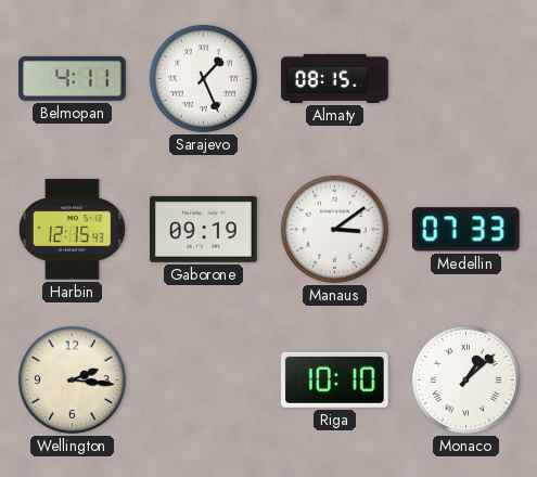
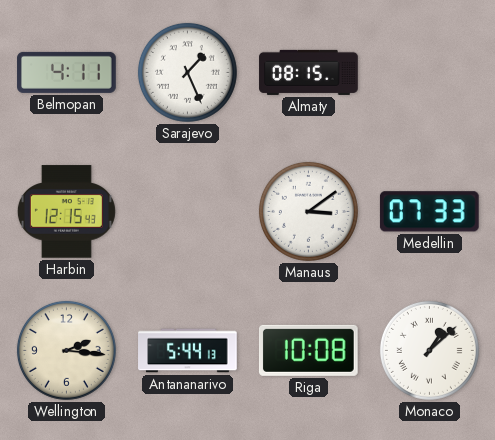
Gaborone: 09:19 -> none
Antananarivo: none -> 5:44
Riga: 10:10 -> 10:08
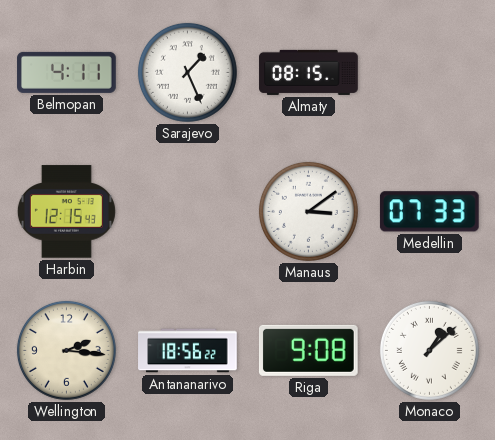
Antananarivo: 5:44 -> 18:56
Riga: 10:08 -> 9:08
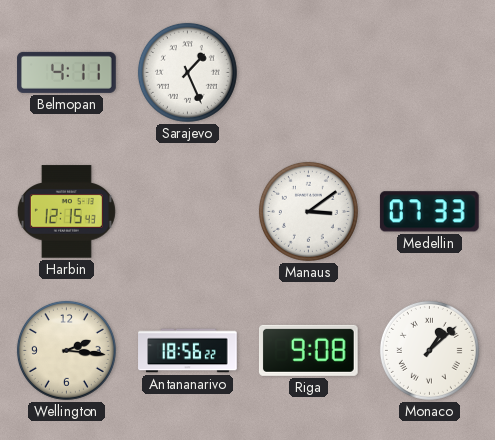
Almaty: 08:15 -> none
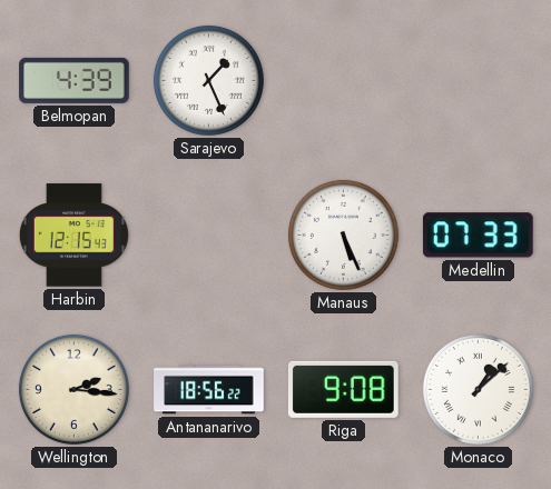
Belmopan: 4:11 -> 4:39
Manaus: 3:09 -> 5:26
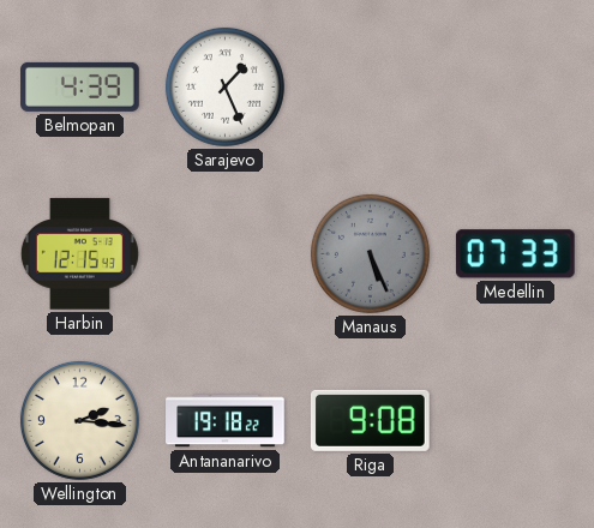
Manaus dial: white -> grey
Antananarivo: 18:56 -> 19:18
Monaco: 1:08 -> none
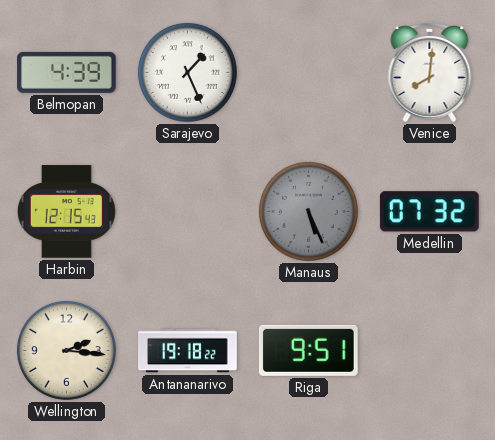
Venice: none -> 8:01
Medellin: 07:33 -> 07:32
Riga: 9:08 -> 9:51
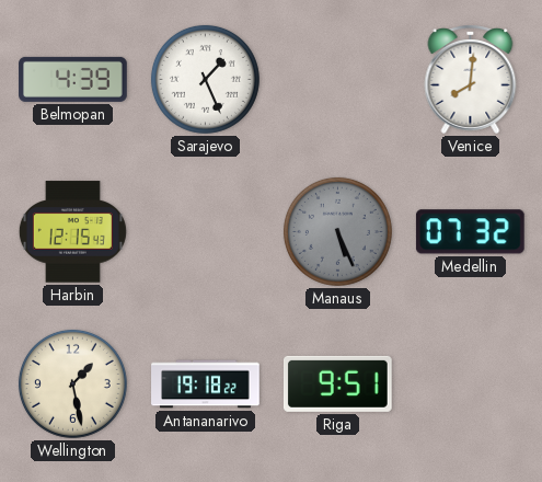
Wellington: 2:16 -> 1:28
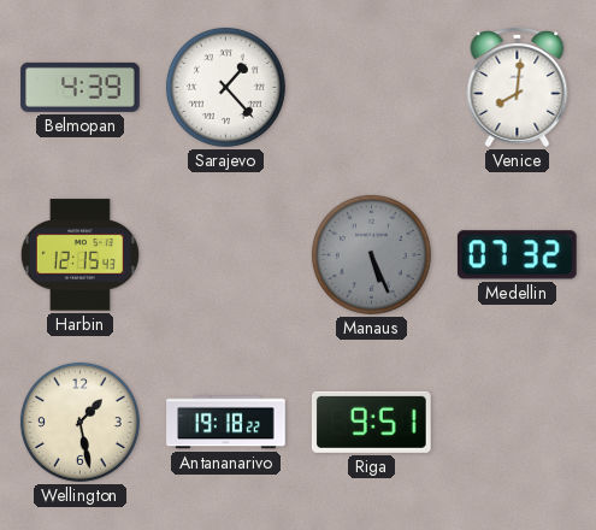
Sarajevo: 1:26 -> 1:23
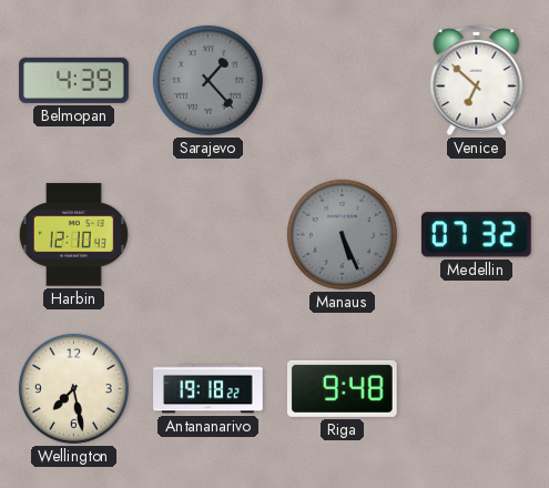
Sarajevo dial: white -> grey
Venice: 8:01 -> 6:52
Harbin: 12:15 -> 12:10
Wellington: 1:28 -> 7:28
Riga: 9:51 -> 9:48
